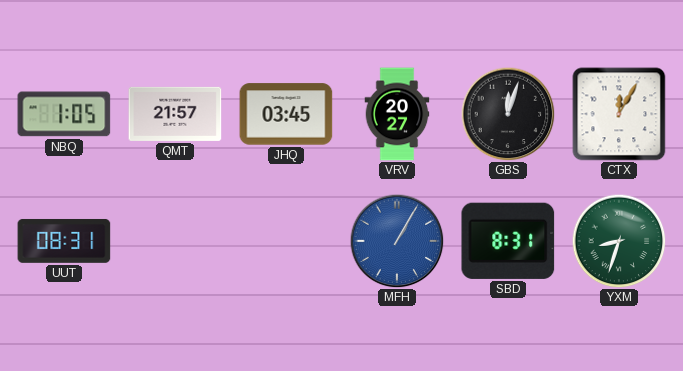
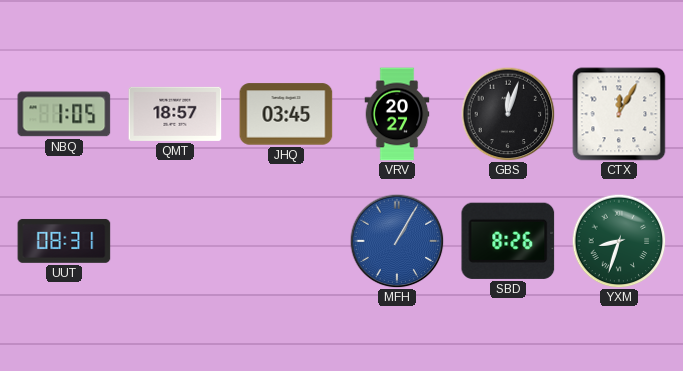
QMT: 21:57 -> 18:57
SBD: 8:31 -> 8:26
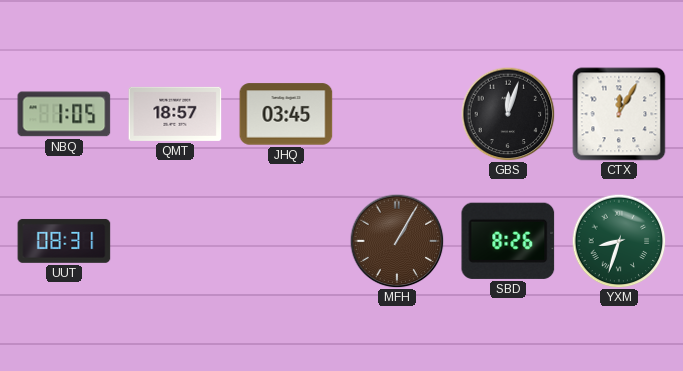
VRV: 20:27 -> none
MFH dial: blue -> brown
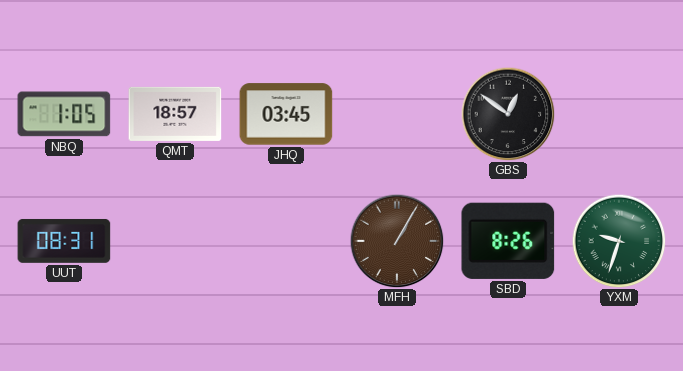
GBS: 12:03 -> 12:51
CTX: 12:05 -> none
YXM: 8:33 -> 9:33
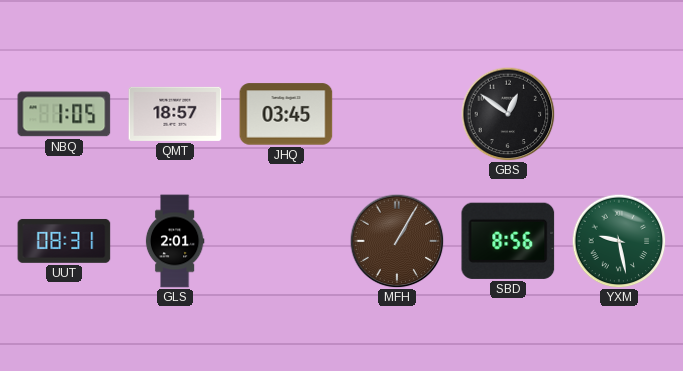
GLS: none -> 2:01
SBD: 8:26 -> 8:56
YXM: 9:33 -> 9:28
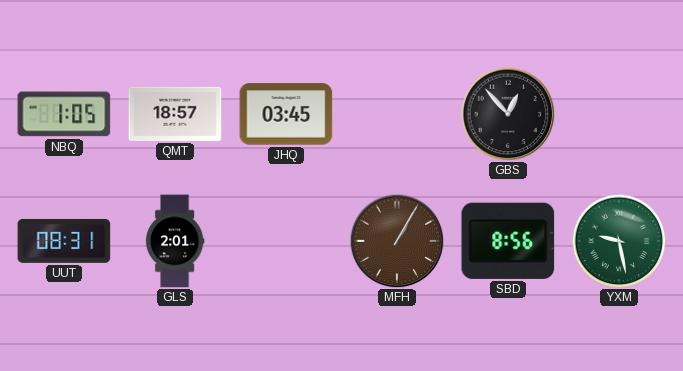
GBS: 12:51 -> 12:53
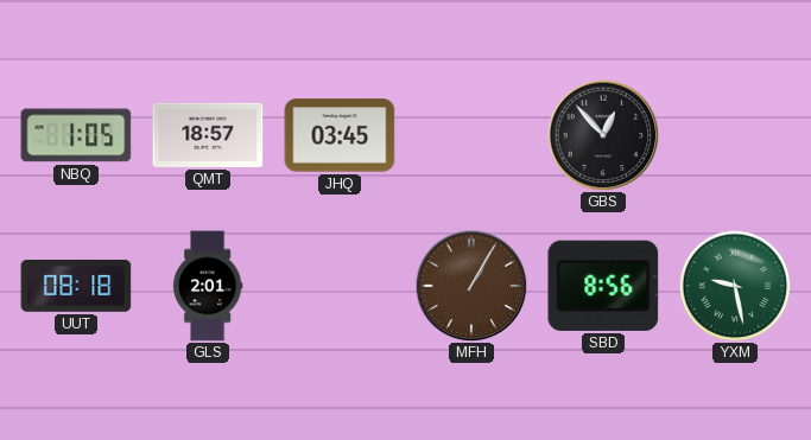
UUT: 08:31 -> 08:18
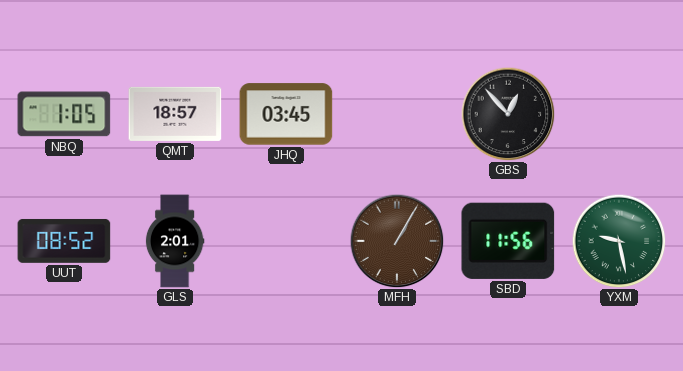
UUT: 08:18 -> 08:52
SBD: 8:56 -> 11:56
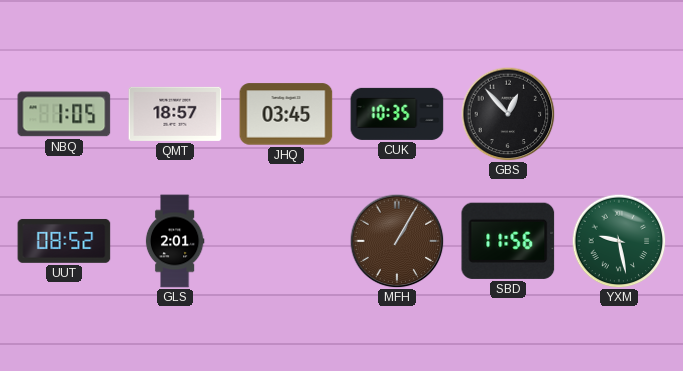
CUK: none -> 10:35
